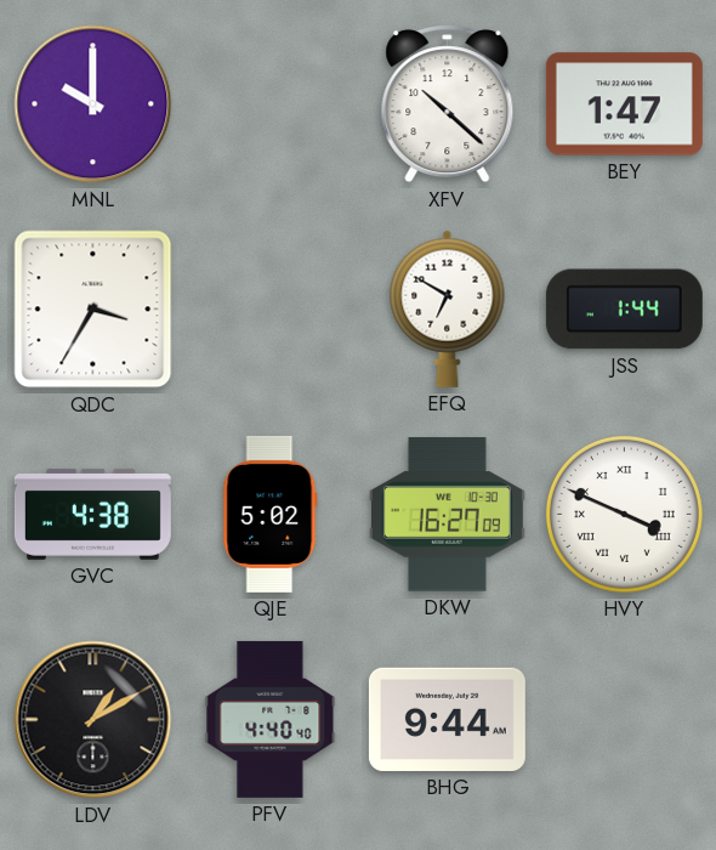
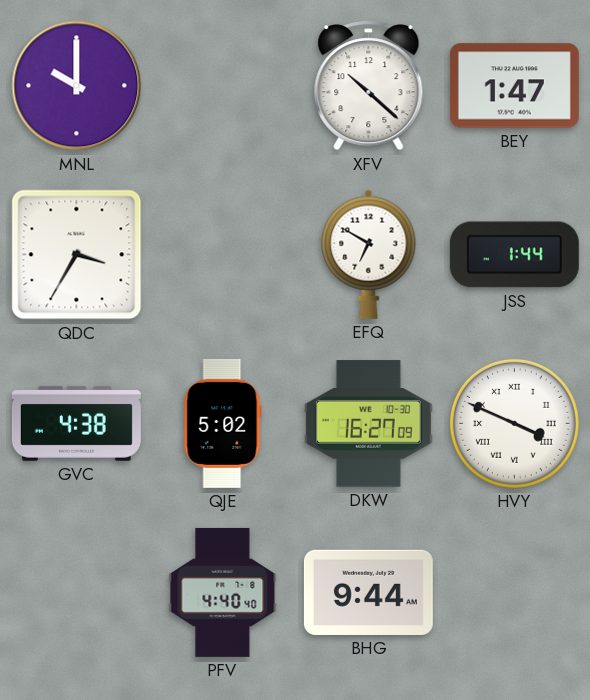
LDV: 1:10 -> none
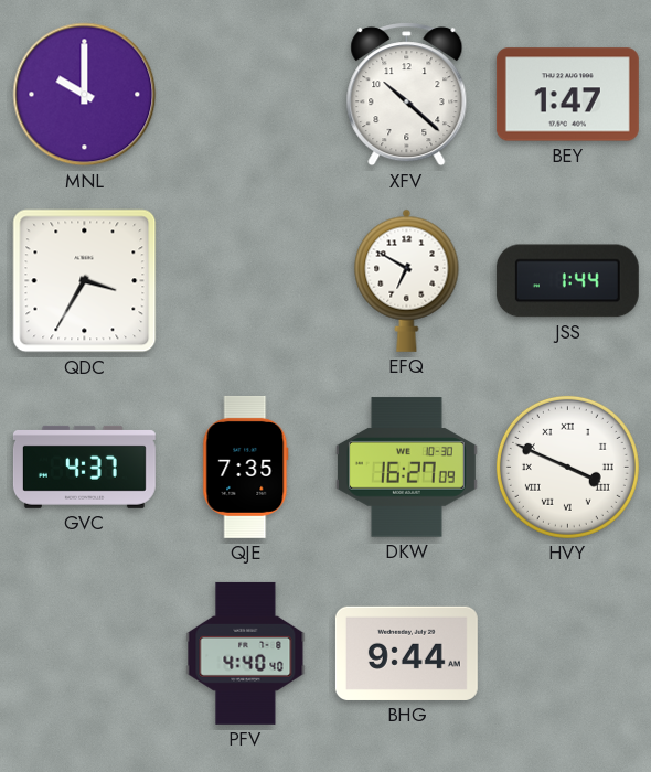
GVC: 4:38 -> 4:37
QJE: 5:02 -> 7:35
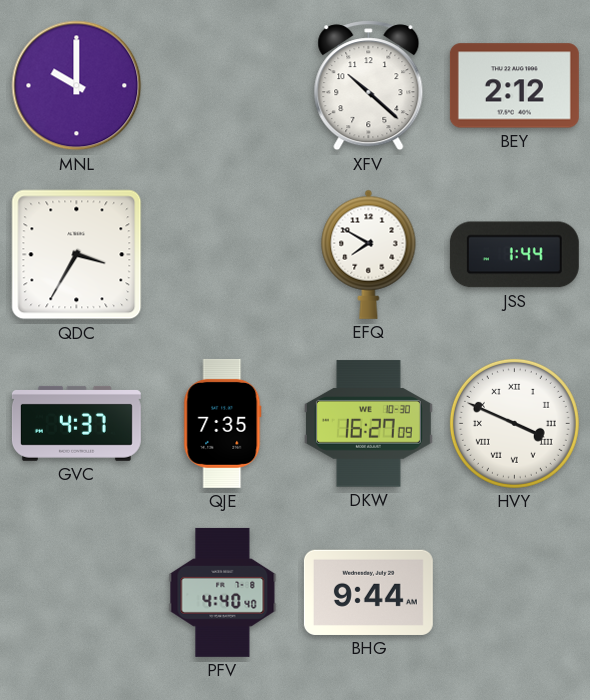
BEY: 1:47 -> 2:12
EFQ: 6:50 -> 7:50
